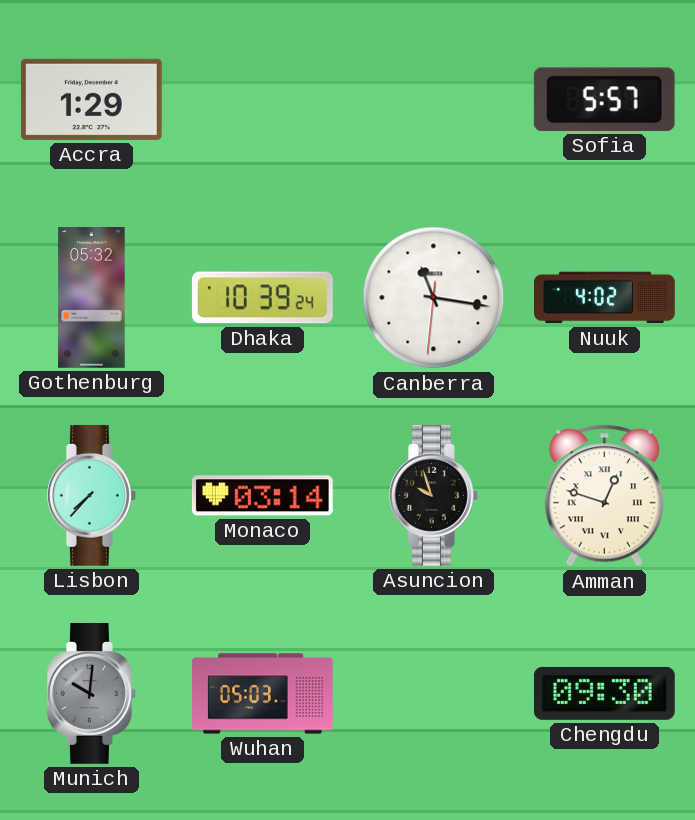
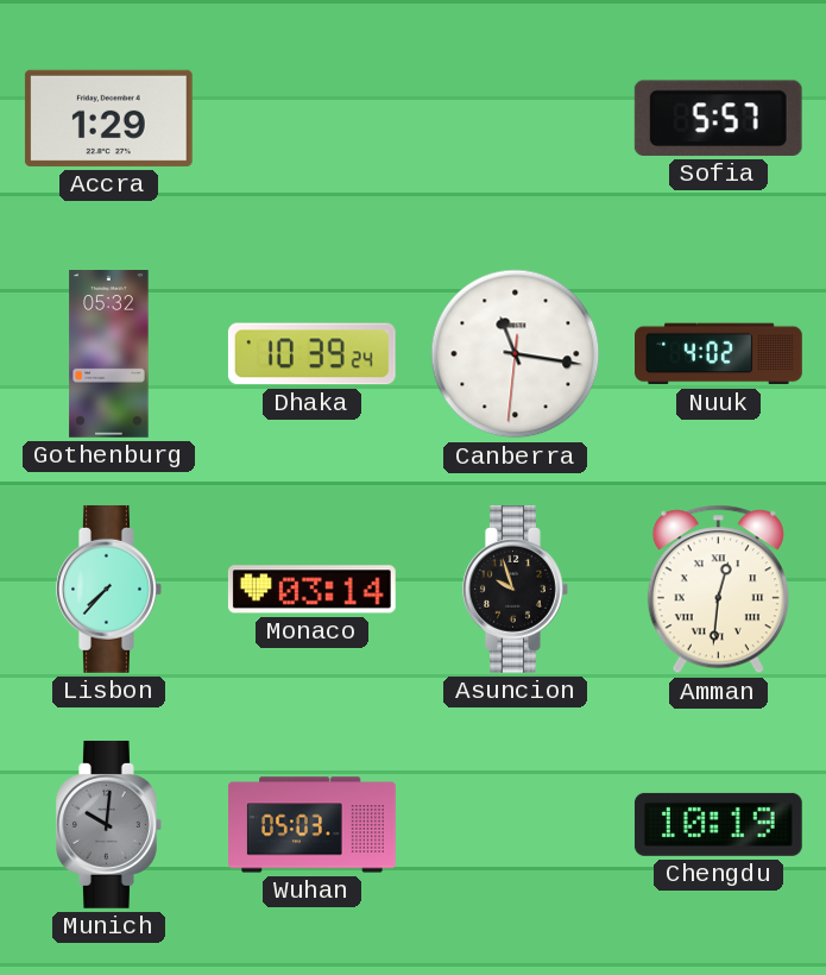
Amman: 12:48 -> 12:31
Chengdu: 09:30 -> 10:19
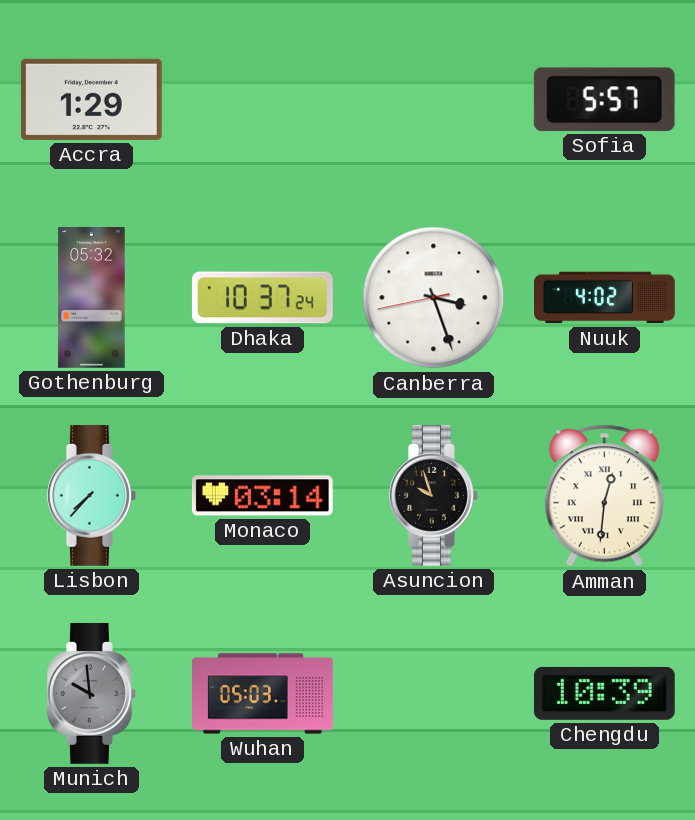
Dhaka: 10:39 -> 10:37
Canberra: 11:16 -> 3:26
Munich: 10:01 -> 9:59
Chengdu: 10:19 -> 10:39
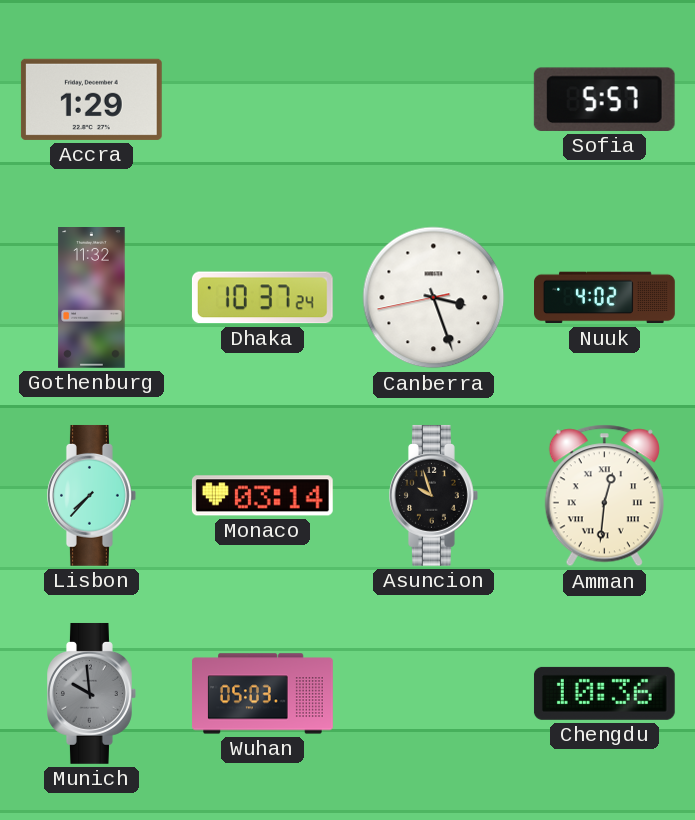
Gothenburg: 05:32 -> 11:32
Chengdu: 10:39 -> 10:36
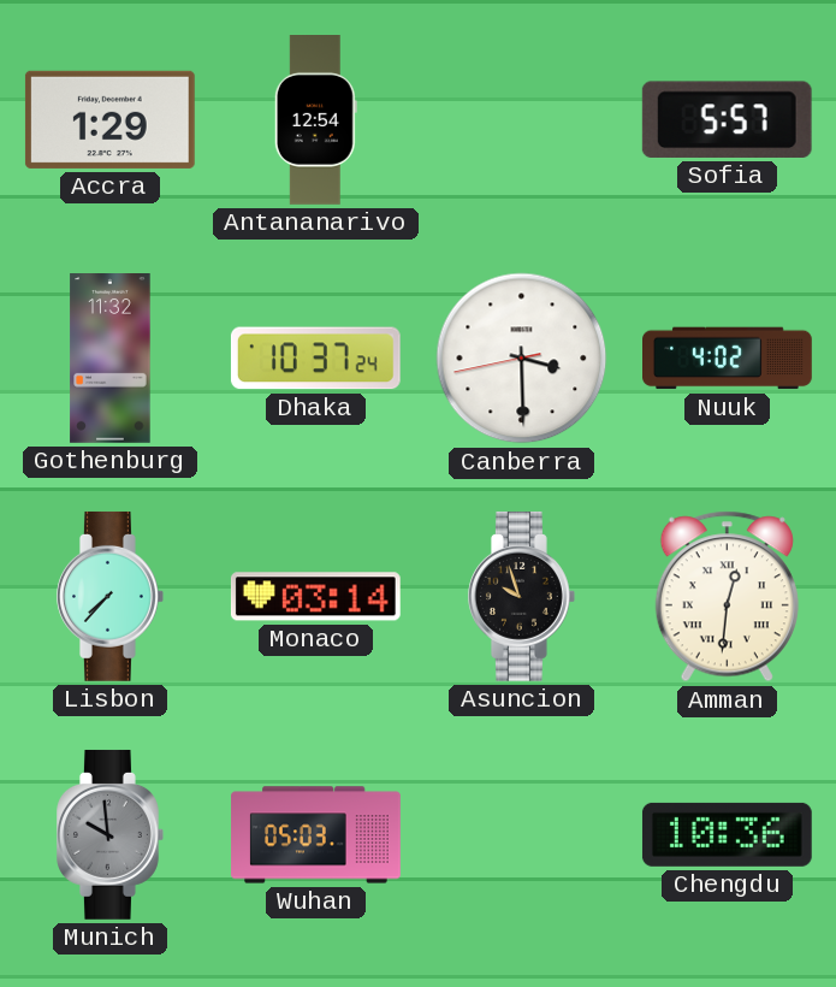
Antananarivo: none -> 12:54
Canberra: 3:26 -> 3:29
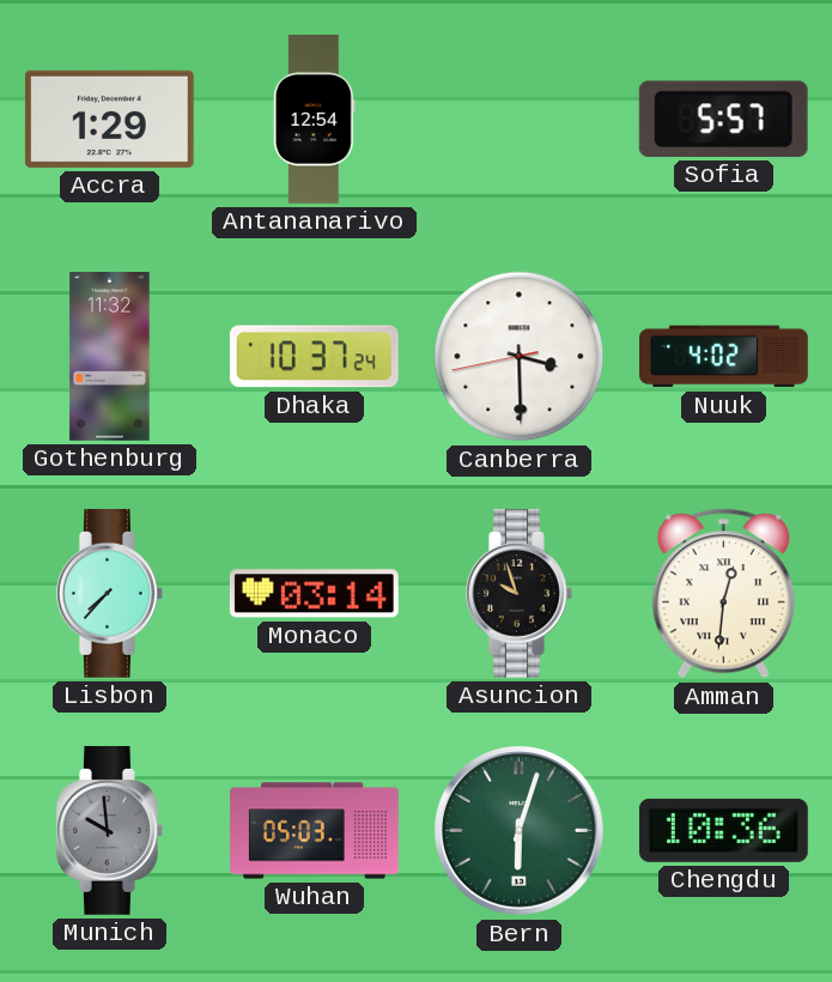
Bern: none -> 6:03
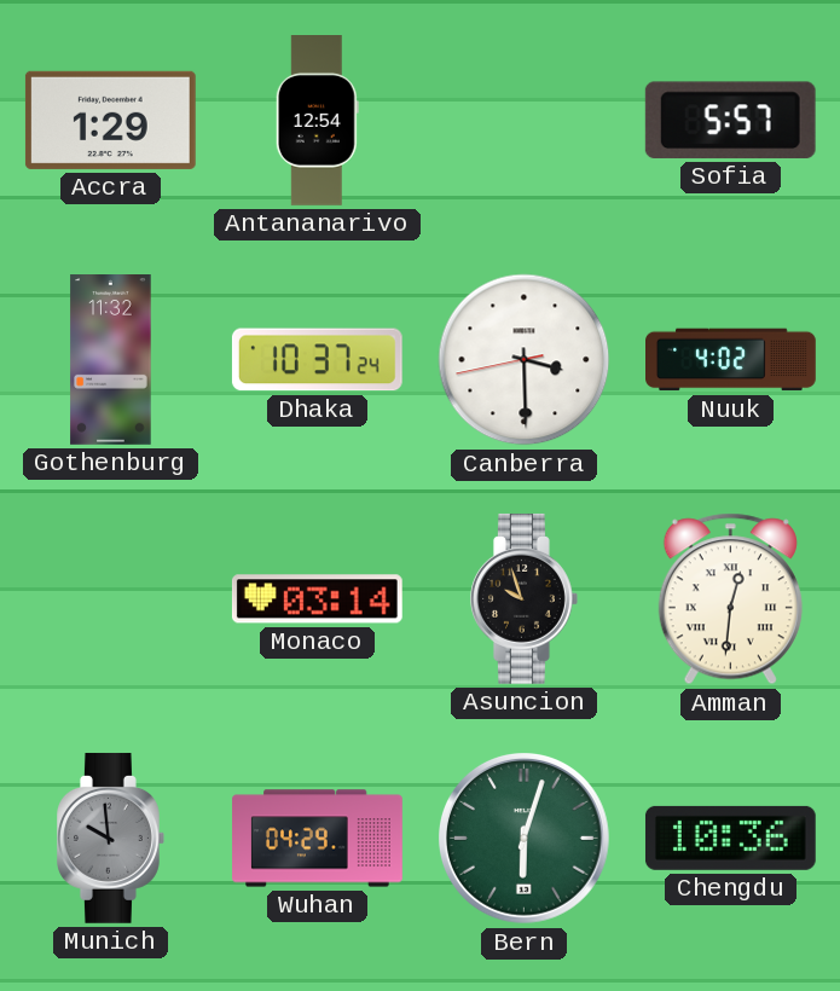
Lisbon: 7:37 -> none
Wuhan: 05:03 -> 04:29
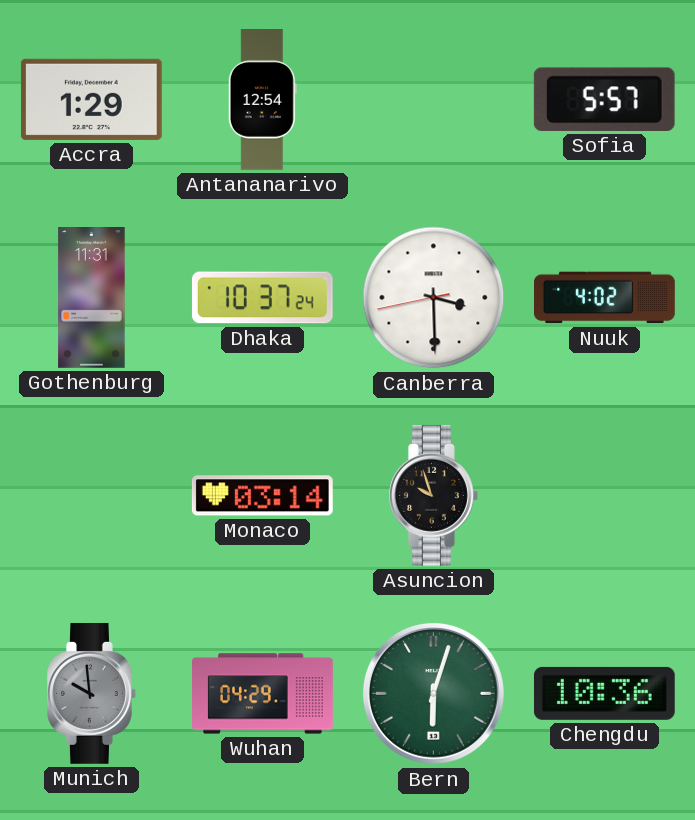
Gothenburg: 11:32 -> 11:31
Amman: 12:31 -> none
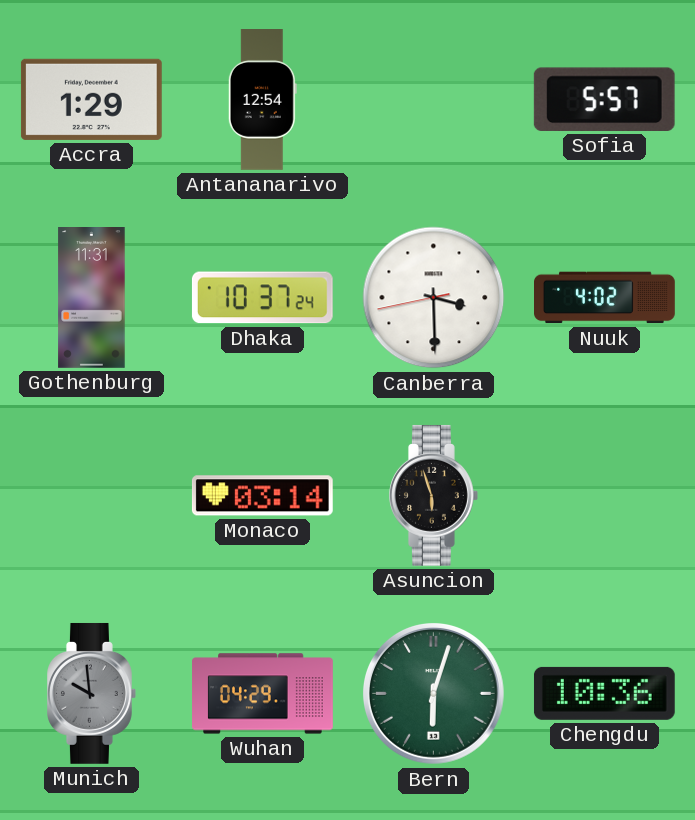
Asuncion: 9:57 -> 5:57
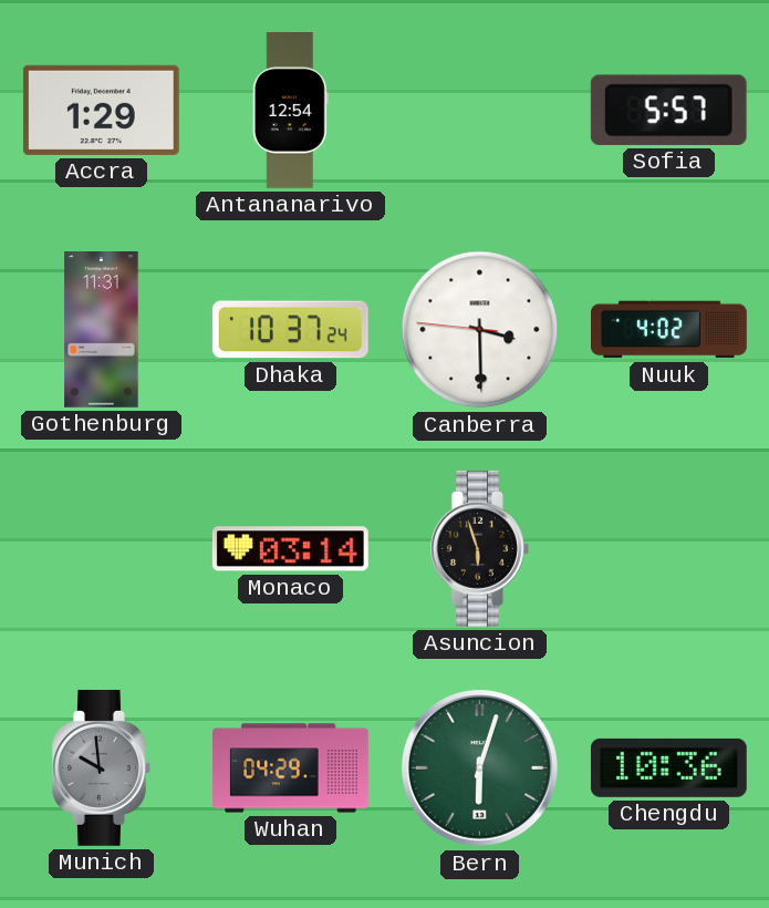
Canberra: 3:29:43 -> 3:29:46
